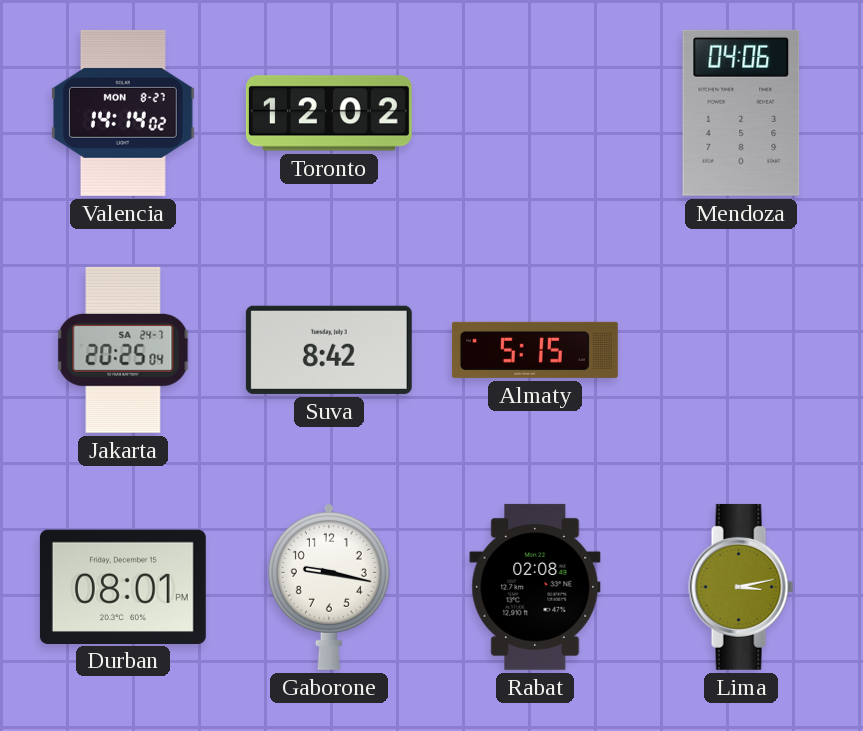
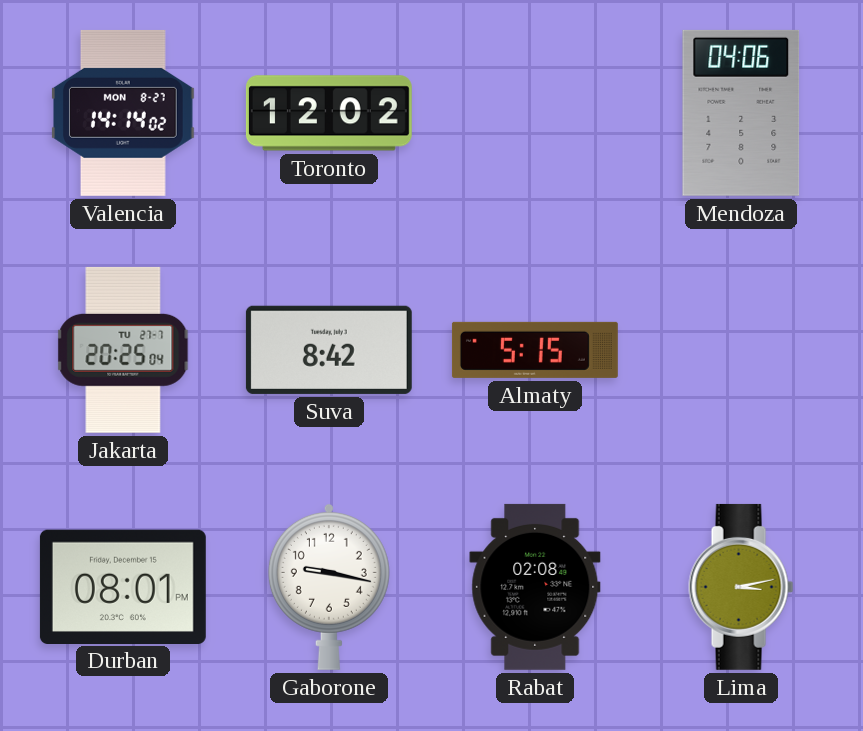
Jakarta date: SA 24-7 -> TU 27-7
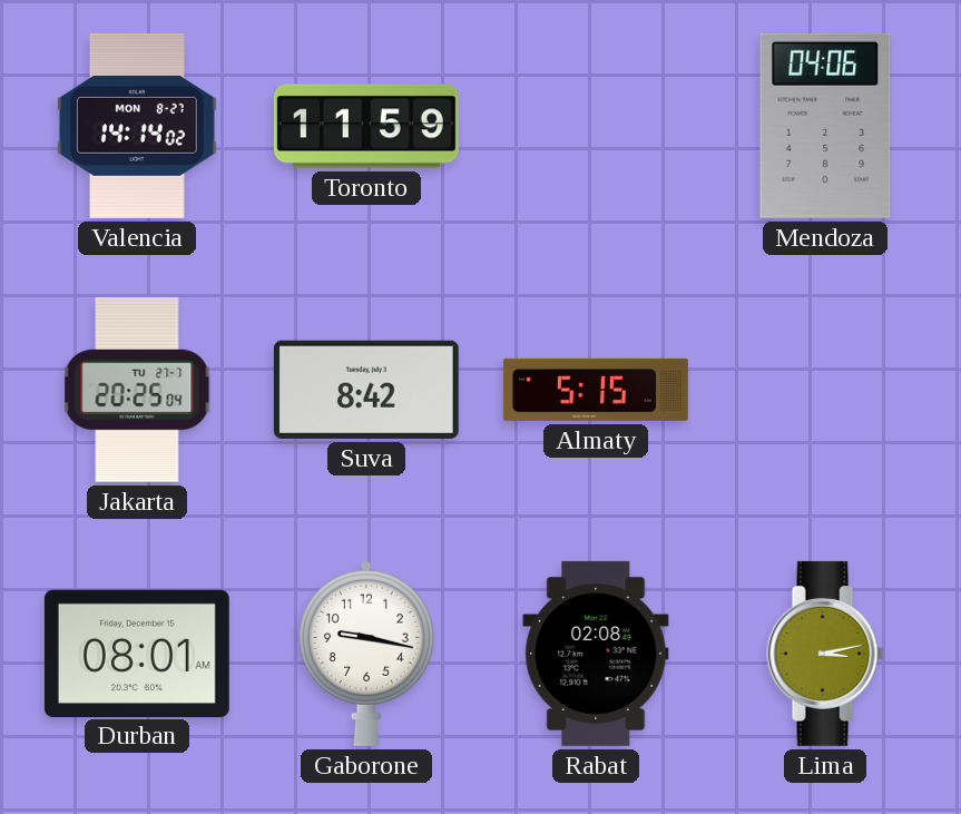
Toronto: 12:02 -> 11:59
Durban: 08:01 PM -> 08:01 AM
